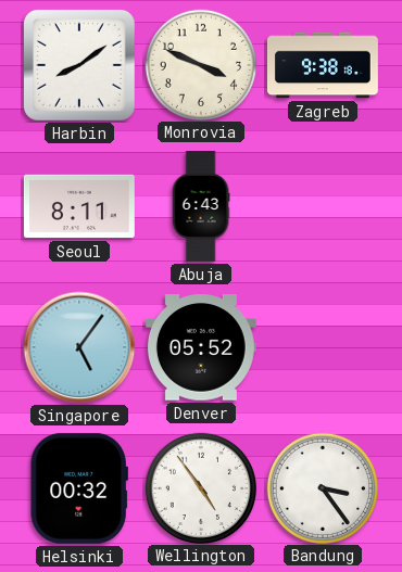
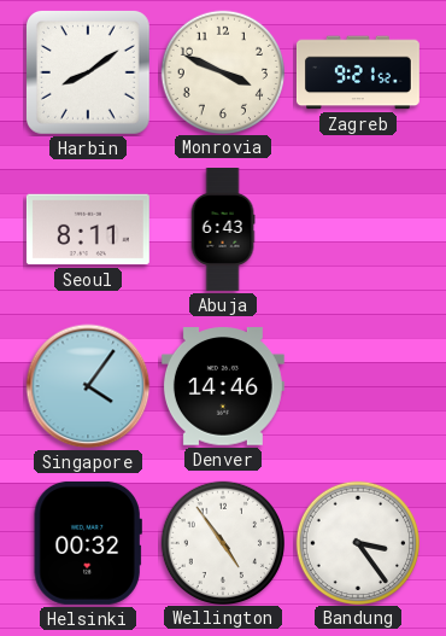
Zagreb: 9:38 -> 9:21
Singapore: 5:06 -> 4:06
Denver: 05:52 -> 14:46
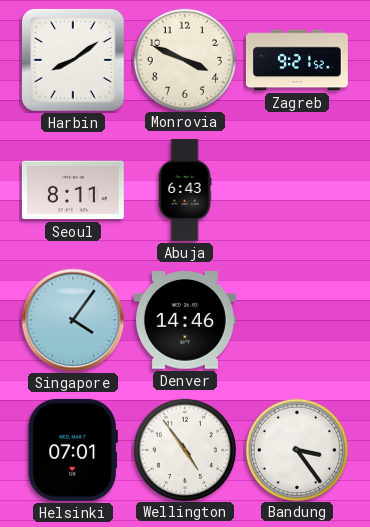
Helsinki: 00:32 -> 07:01
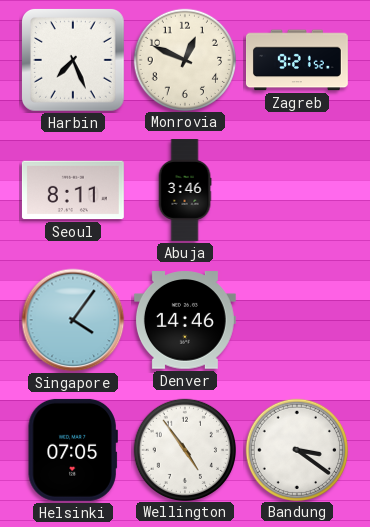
Harbin: 8:09 -> 7:26
Monrovia: 3:49 -> 12:49
Abuja: 6:43 -> 3:46
Helsinki: 07:01 -> 07:05
Bandung: 3:24 -> 3:21
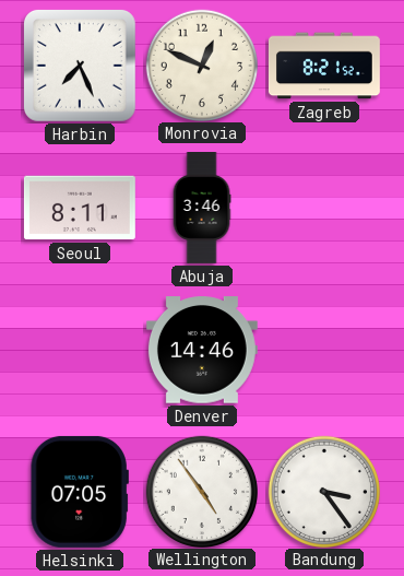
Zagreb: 9:21 -> 8:21
Singapore: 4:06 -> none
Bandung: 3:21 -> 3:24
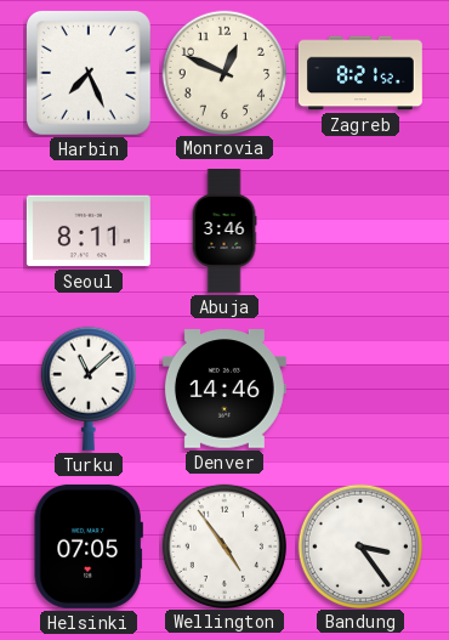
Turku: none -> 11:08
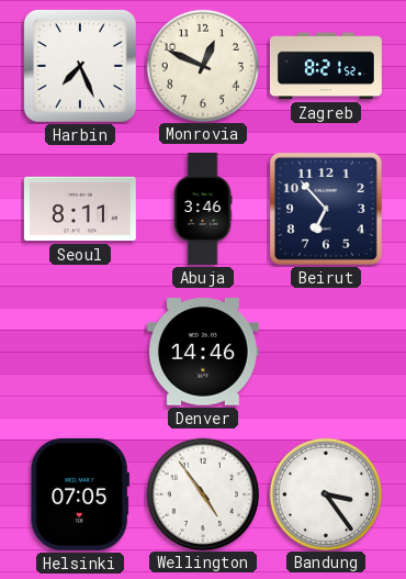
Beirut: none -> 6:53
Turku: 11:08 -> none
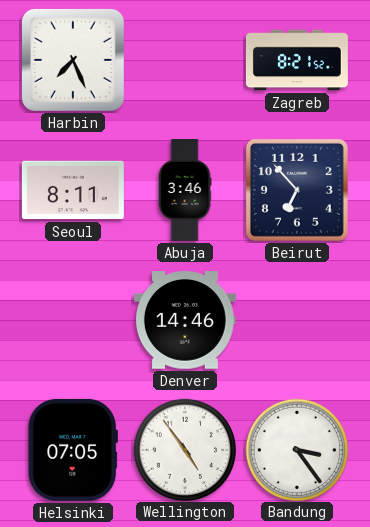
Monrovia: 12:49 -> none
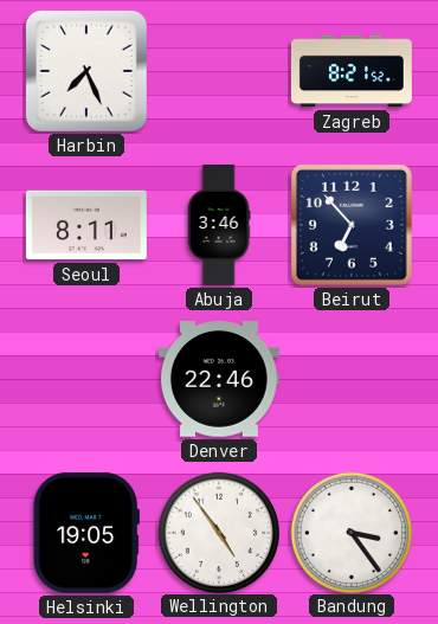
Denver: 14:46 -> 22:46
Helsinki: 07:05 -> 19:05
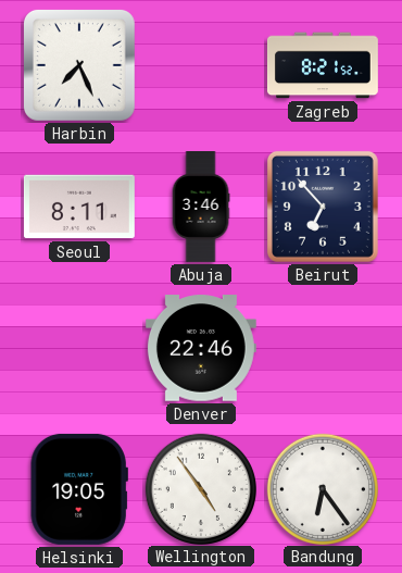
Bandung: 3:24 -> 6:24
